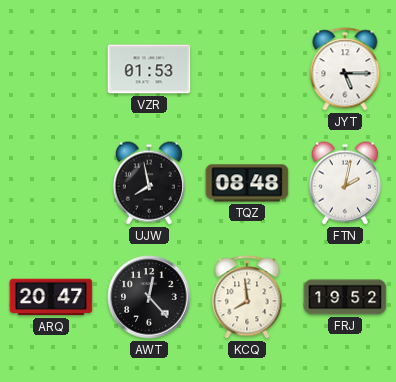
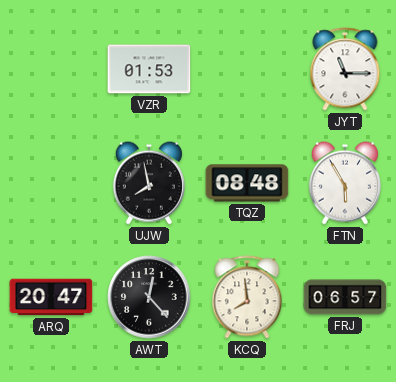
JYT: 5:15 -> 11:15
FTN: 2:02 -> 5:55
FRJ: 19:52 -> 06:57
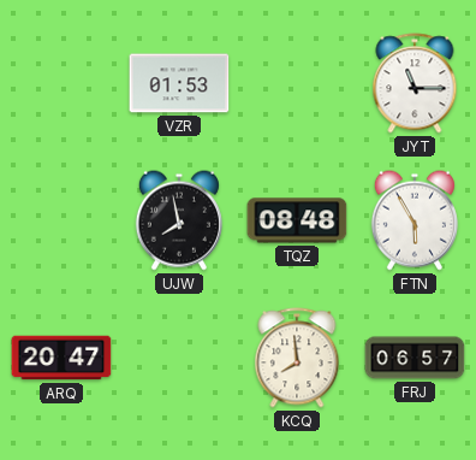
AWT: 12:23 -> none
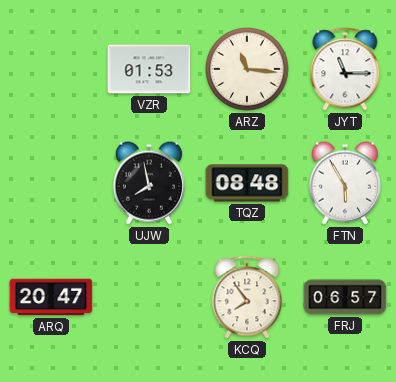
ARZ: none -> 11:16
KCQ: 7:59 -> 7:54
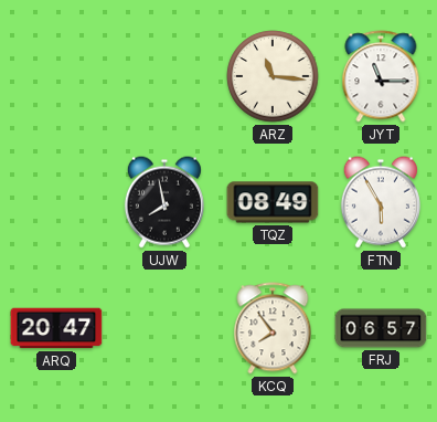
VZR: 01:53 -> none
TQZ: 08:48 -> 08:49
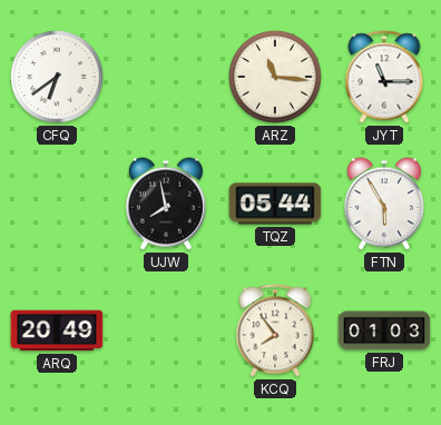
CFQ: none -> 6:39
TQZ: 08:49 -> 05:44
ARQ: 20:47 -> 20:49
FRJ: 06:57 -> 01:03
